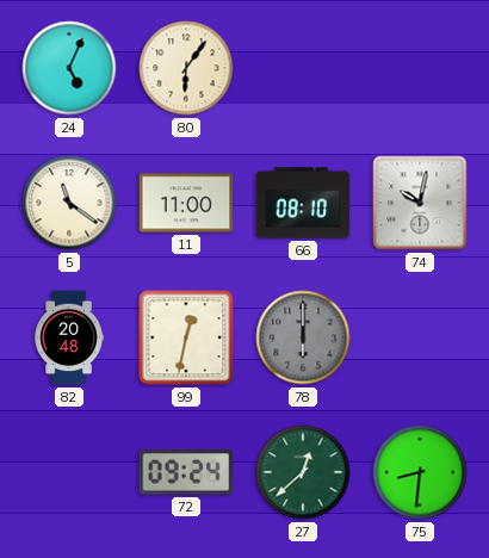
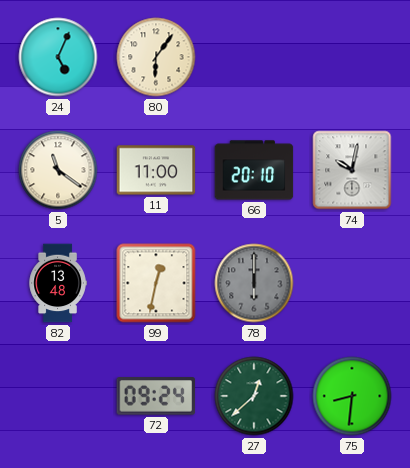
66: 08:10 -> 20:10
82: 20:48 -> 13:48
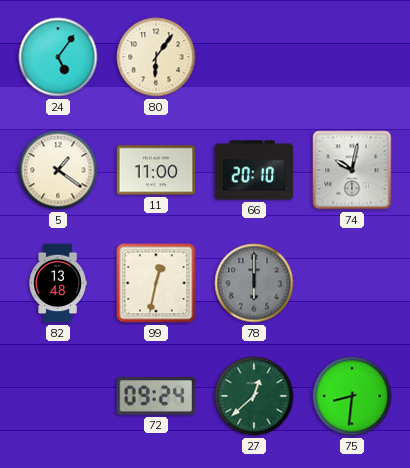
24: 5:04 -> 5:06
5: 11:21 -> 1:21
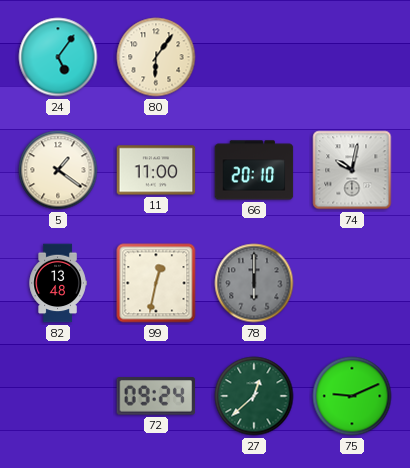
75: 8:31 -> 9:11
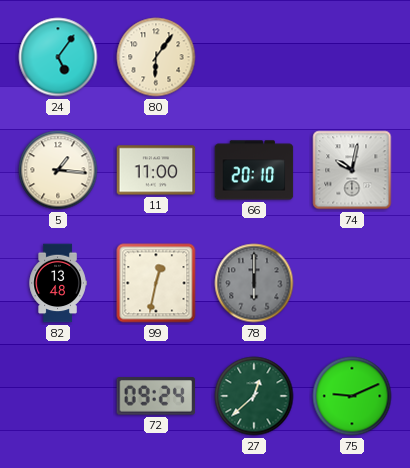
5: 1:21 -> 1:16
